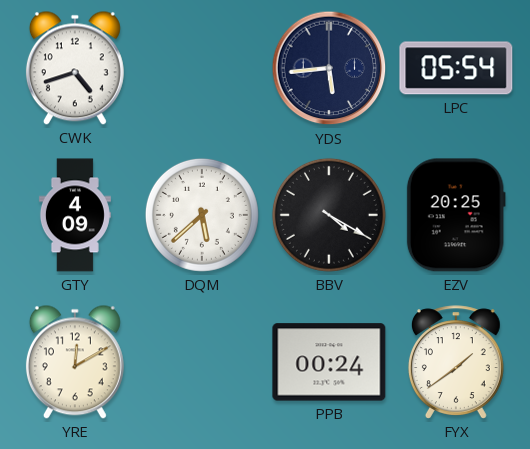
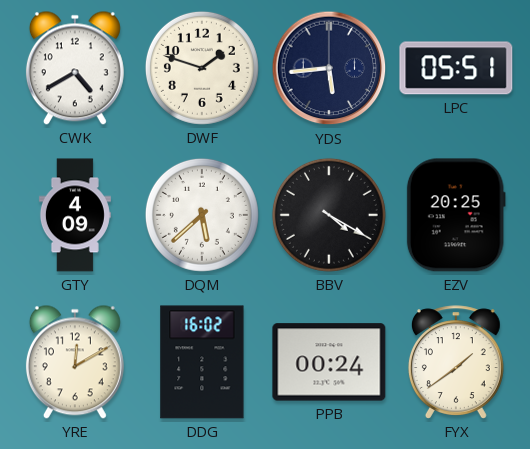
CWK: 4:42 -> 4:40
DWF: none -> 1:48
LPC: 05:54 -> 05:51
DDG: none -> 16:02
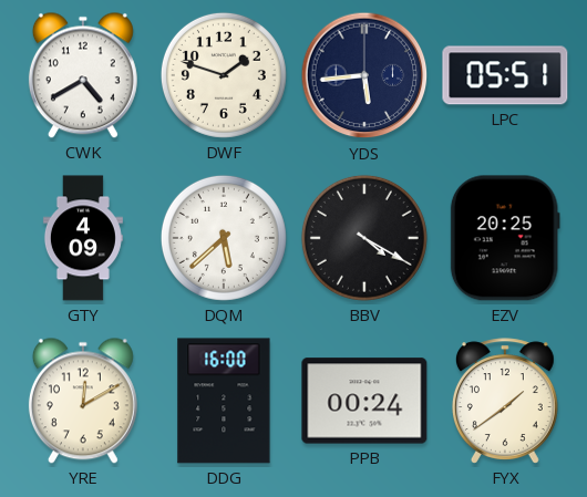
DDG: 16:02 -> 16:00
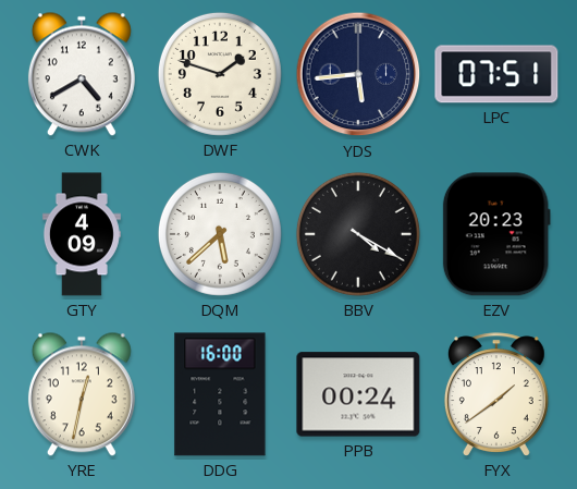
LPC: 05:51 -> 07:51
EZV: 20:25 -> 20:23
YRE: 12:10 -> 12:32
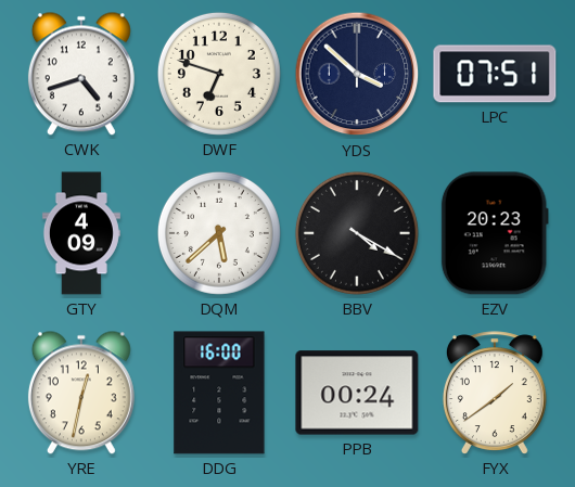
CWK: 4:40 -> 4:42
DWF: 1:48 -> 6:48
YDS: 5:44 -> 3:52
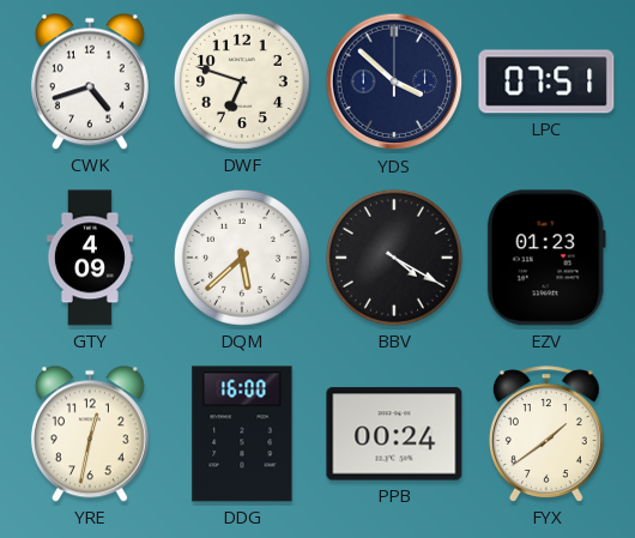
EZV: 20:23 -> 01:23
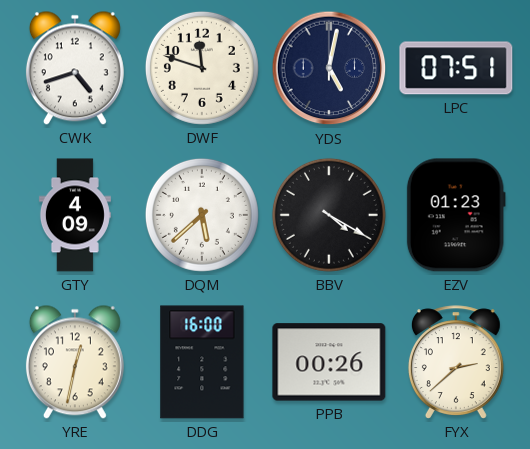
DWF: 6:48 -> 11:48
YDS: 3:52 -> 5:02
PPB: 00:24 -> 00:26
FYX: 1:39 -> 2:38
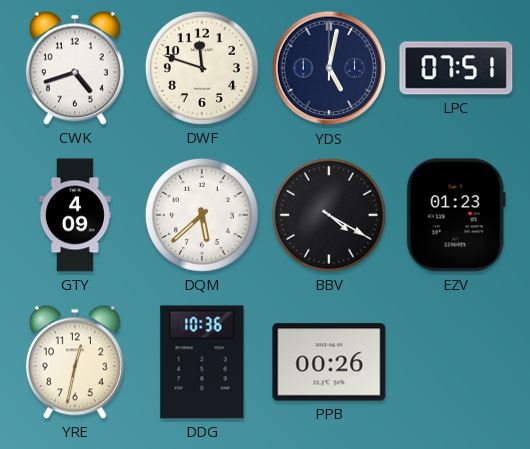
DDG: 16:00 -> 10:36
FYX: 2:38 -> none
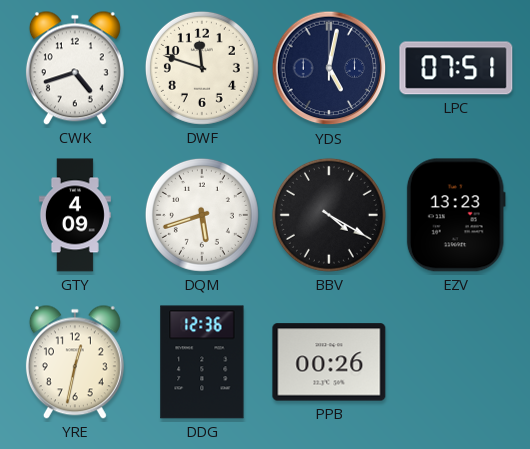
DQM: 5:38 -> 5:42
EZV: 01:23 -> 13:23
DDG: 10:36 -> 12:36
